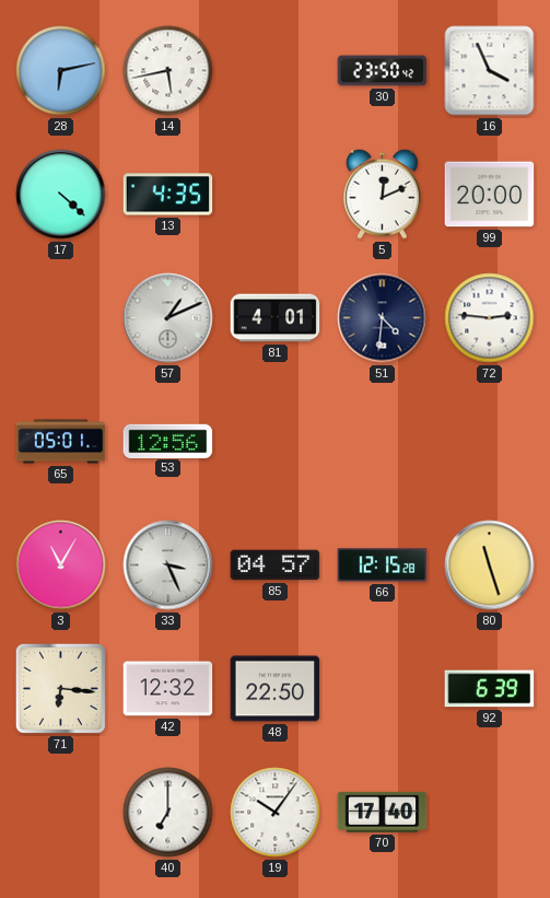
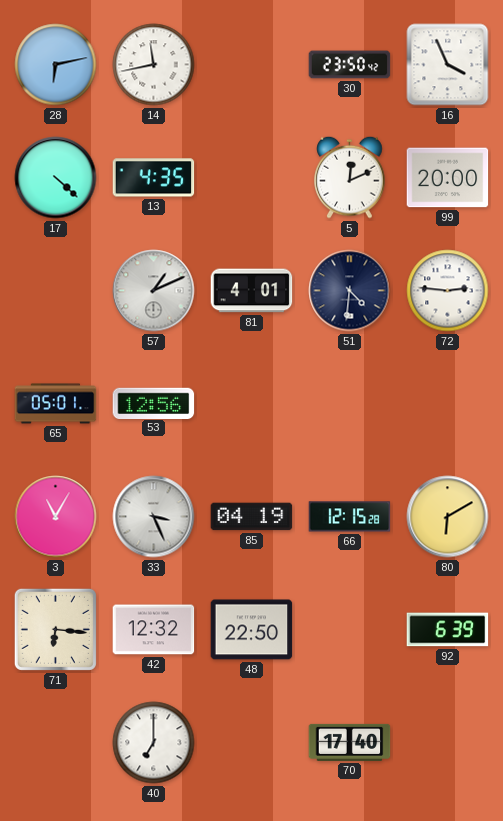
14: 5:43 -> 11:43
85: 04:57 -> 04:19
80: 11:27 -> 6:10
19: 10:06 -> none
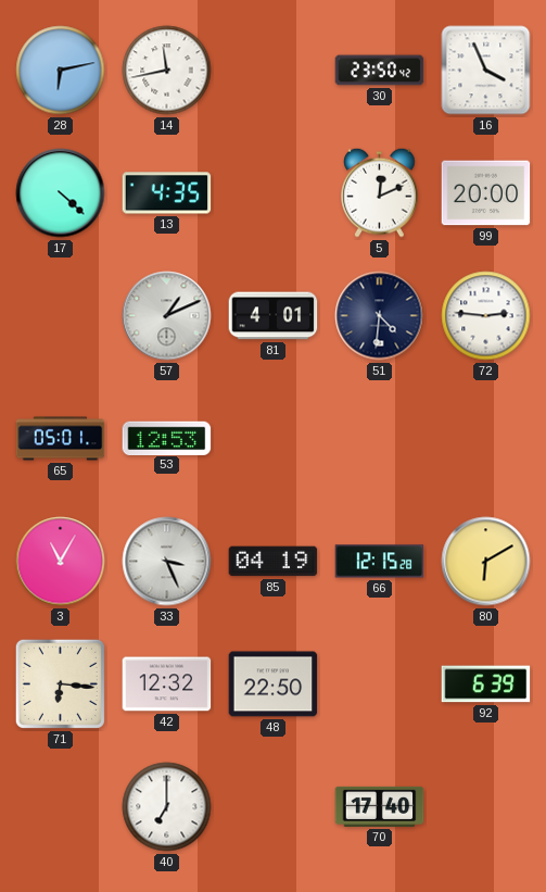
53: 12:56 -> 12:53
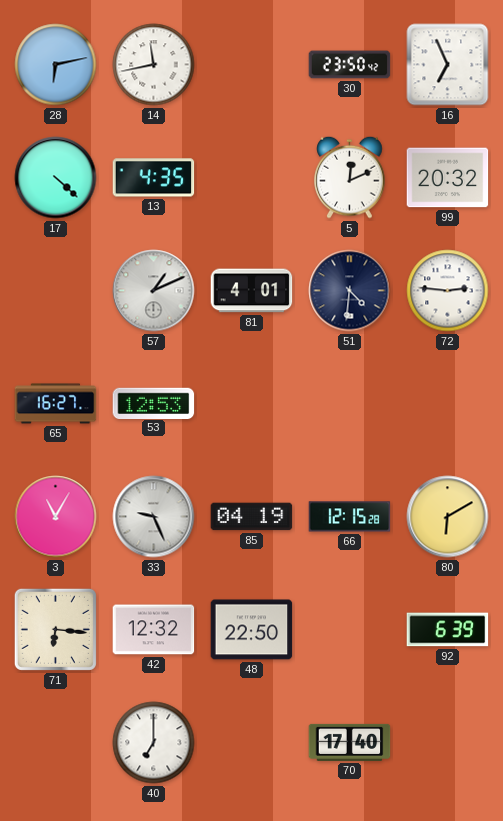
16: 3:56 -> 6:56
99: 20:00 -> 20:32
65: 05:01 -> 16:27
33: 3:26 -> 9:26
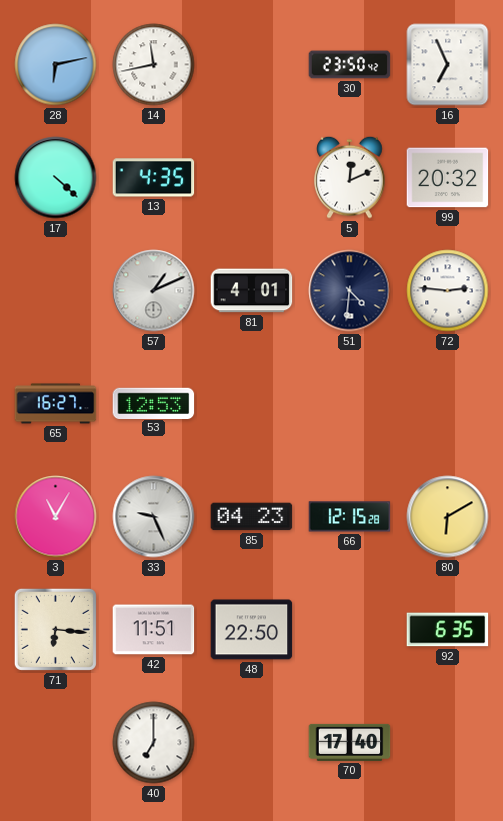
85: 04:19 -> 04:23
42: 12:32 -> 11:51
92: 6:39 -> 6:35
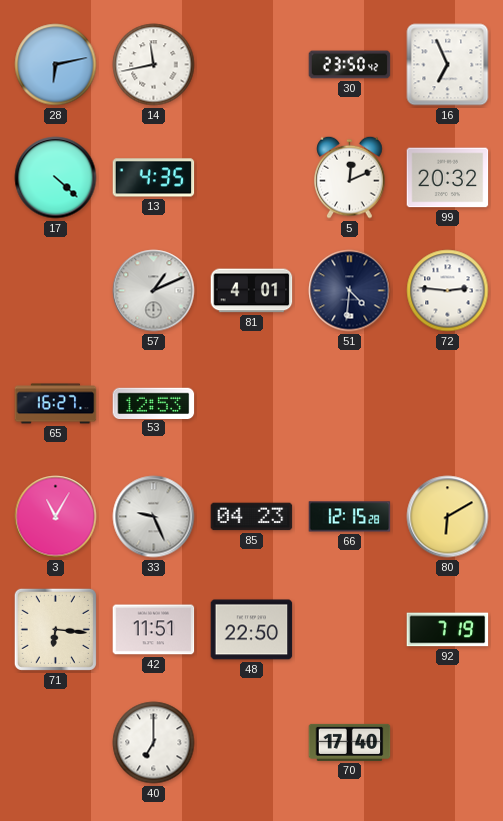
92: 6:35 -> 7:19
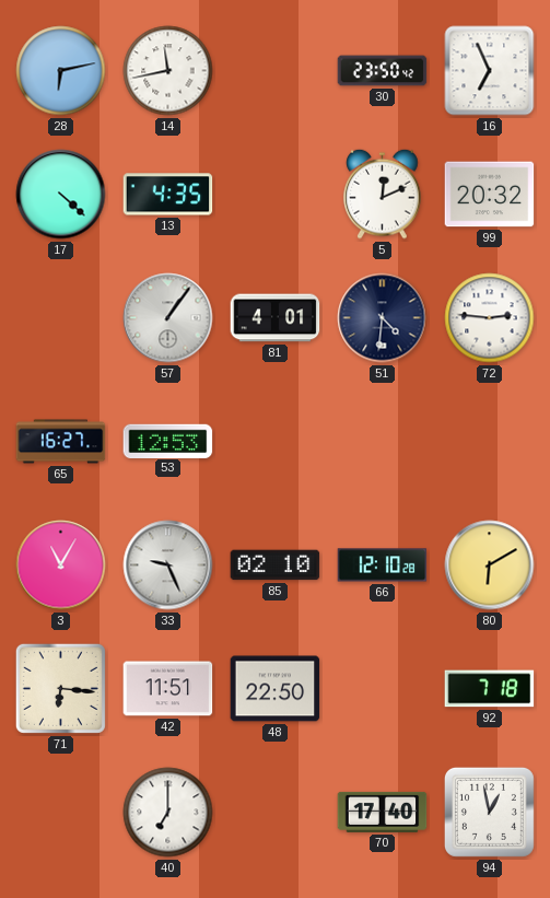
57: 1:11 -> 1:06
85: 04:23 -> 02:10
66: 12:15 -> 12:10
92: 7:19 -> 7:18
94: none -> 12:58
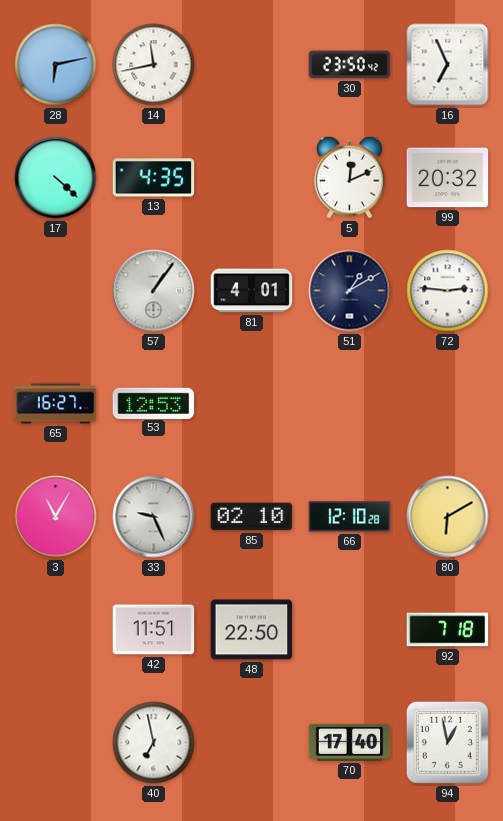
51: 4:31 -> 1:10
71: 6:16 -> none
40: 7:00 -> 6:58
